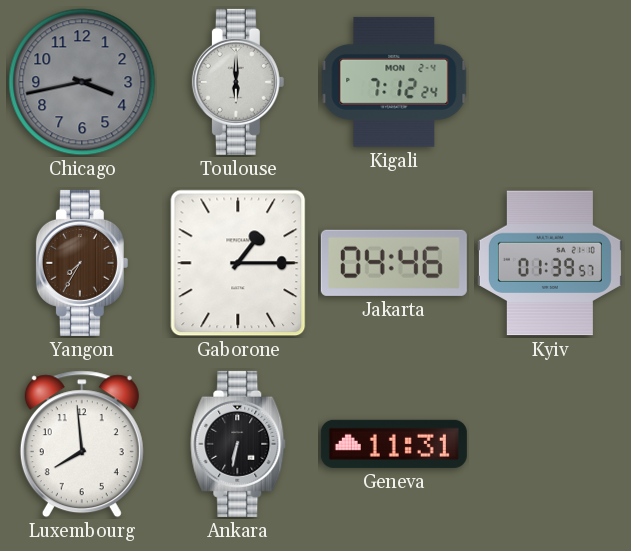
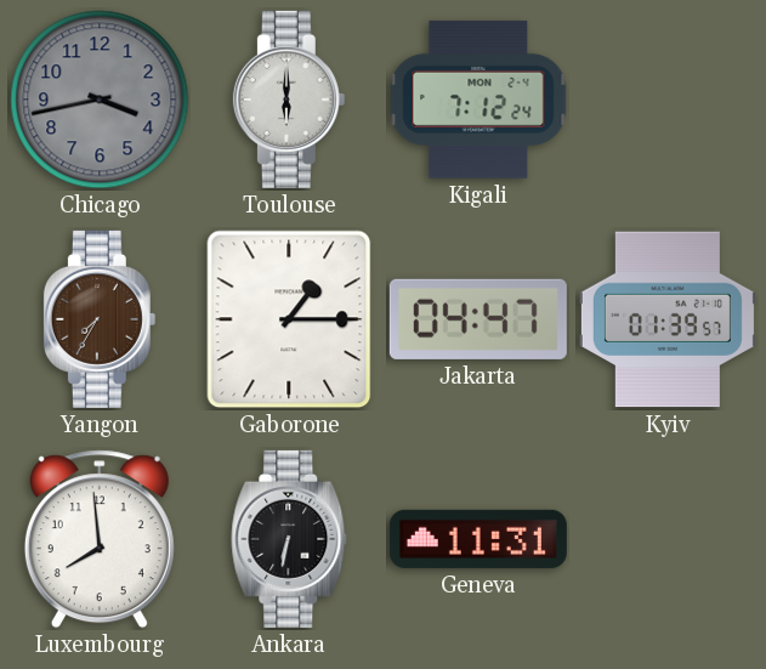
Jakarta: 04:46 -> 04:47
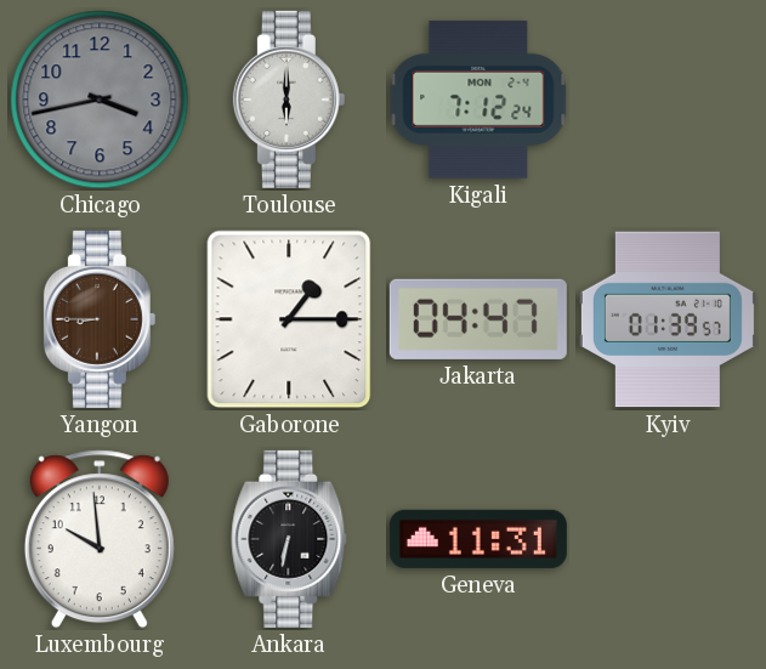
Yangon: 7:35 -> 8:45
Luxembourg: 7:59 -> 9:59
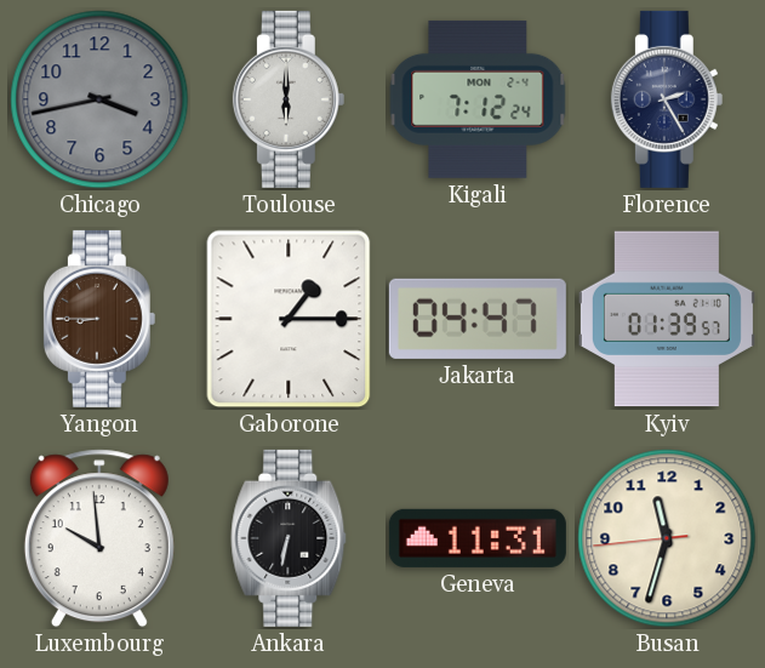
Florence: none -> 2:25
Busan: none -> 11:32
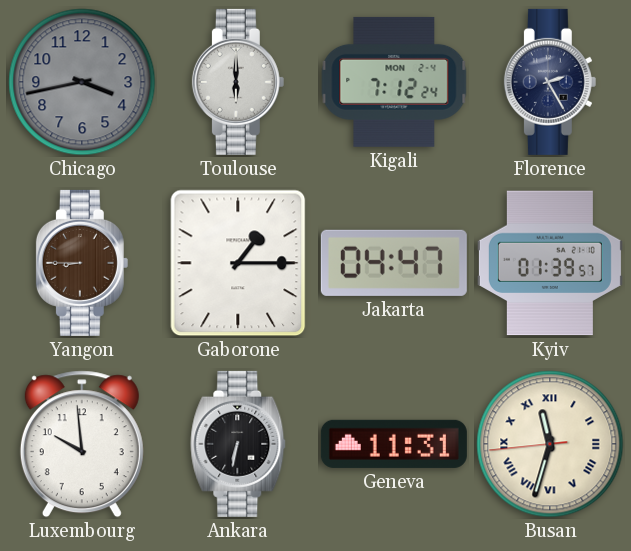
Busan numerals: Arabic -> Roman
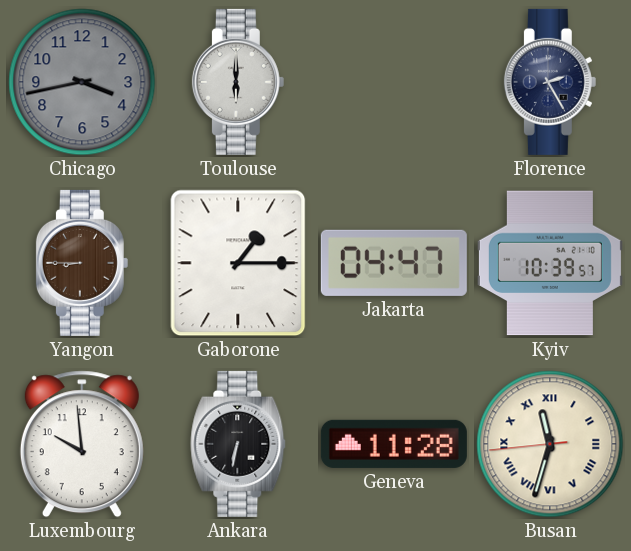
Kigali: 7:12 -> none
Kyiv: 01:39 -> 10:39
Geneva: 11:31 -> 11:28
